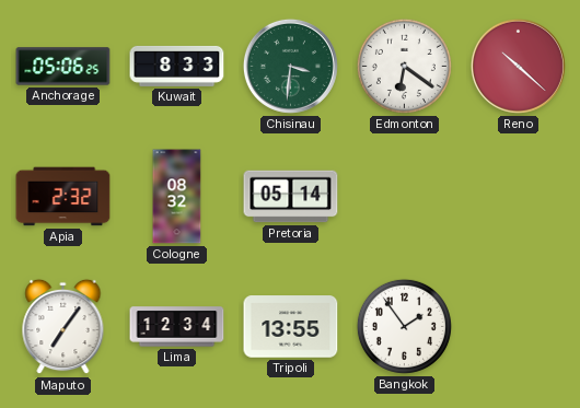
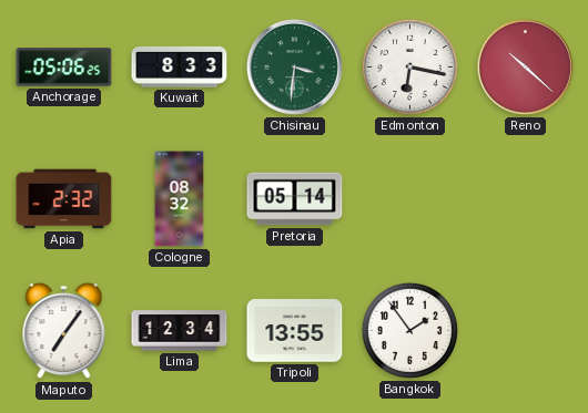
Edmonton: 6:21 -> 6:17
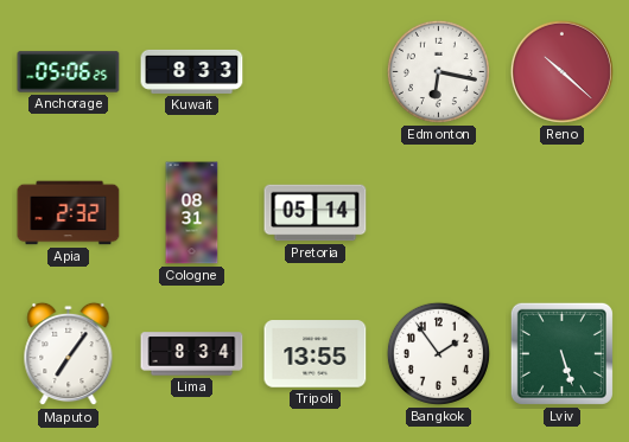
Chisinau: 3:31 -> none
Cologne: 08:32 -> 08:31
Lima: 12:34 -> 8:34
Lviv: none -> 5:27
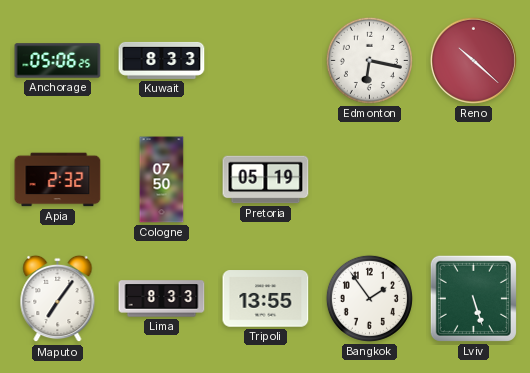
Cologne: 08:31 -> 07:50
Pretoria: 05:14 -> 05:19
Lima: 8:34 -> 8:33
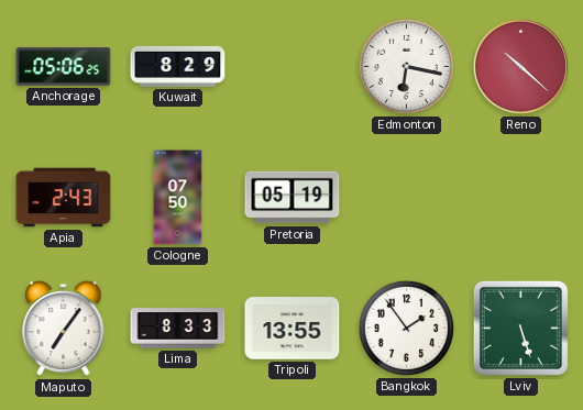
Kuwait: 8:33 -> 8:29
Apia: 2:32 -> 2:43
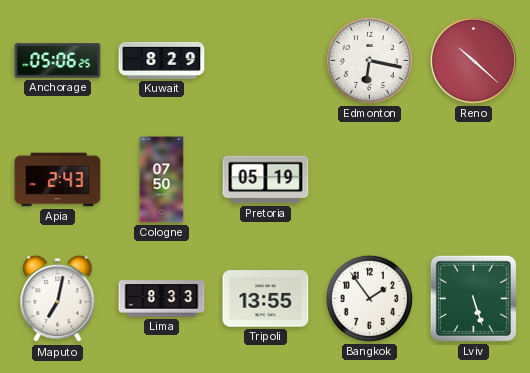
Maputo: 7:06 -> 7:02
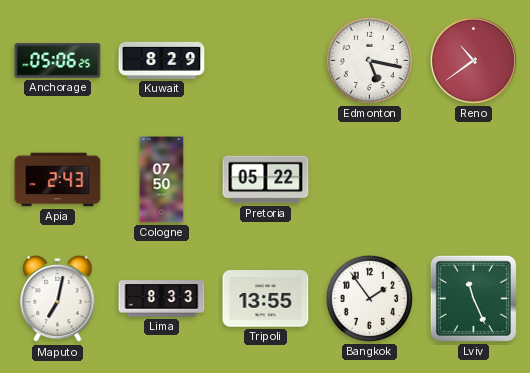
Edmonton: 6:17 -> 5:17
Reno: 10:22 -> 10:39
Pretoria: 05:19 -> 05:22
Lviv: 5:27 -> 11:26
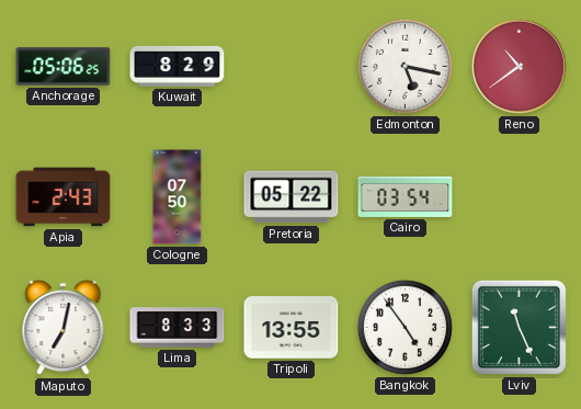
Cairo: none -> 03:54
Bangkok: 1:54 -> 4:54
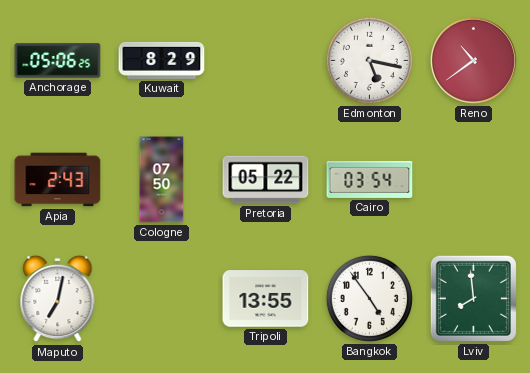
Lima: 8:33 -> none
Lviv: 11:26 -> 7:59
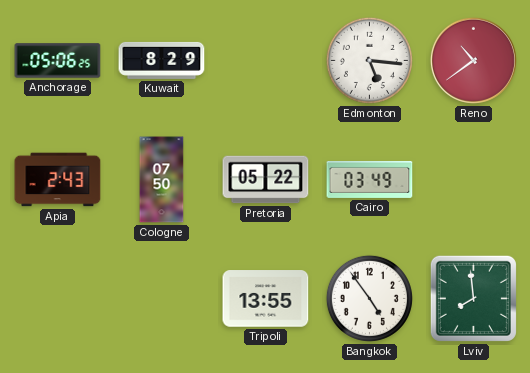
Edmonton: 5:17 -> 5:16
Cairo: 03:54 -> 03:49
Maputo: 7:02 -> none
